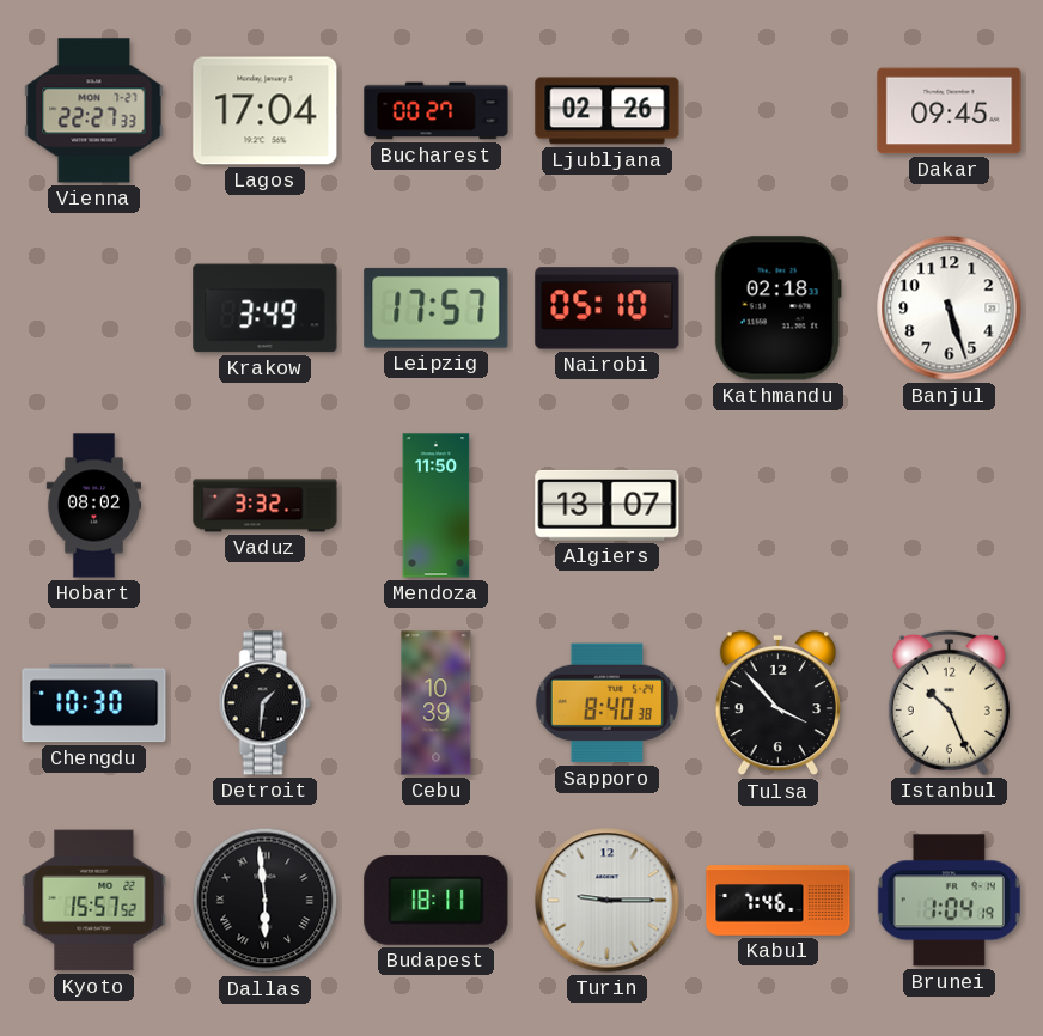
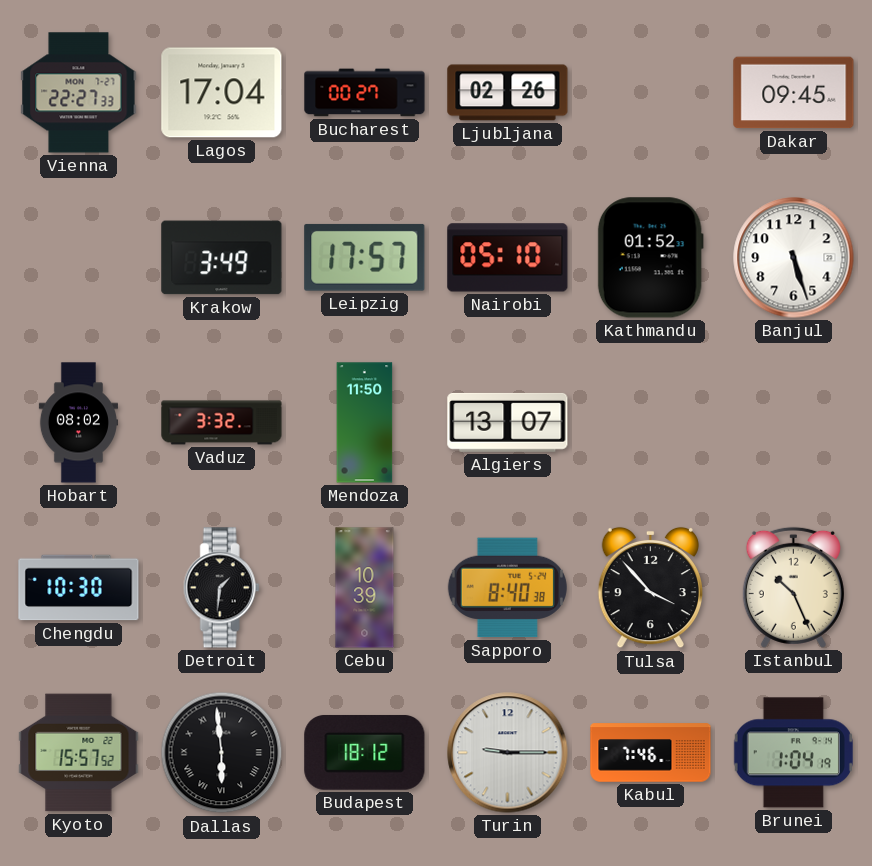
Kathmandu: 02:18 -> 01:52
Budapest: 18:11 -> 18:12
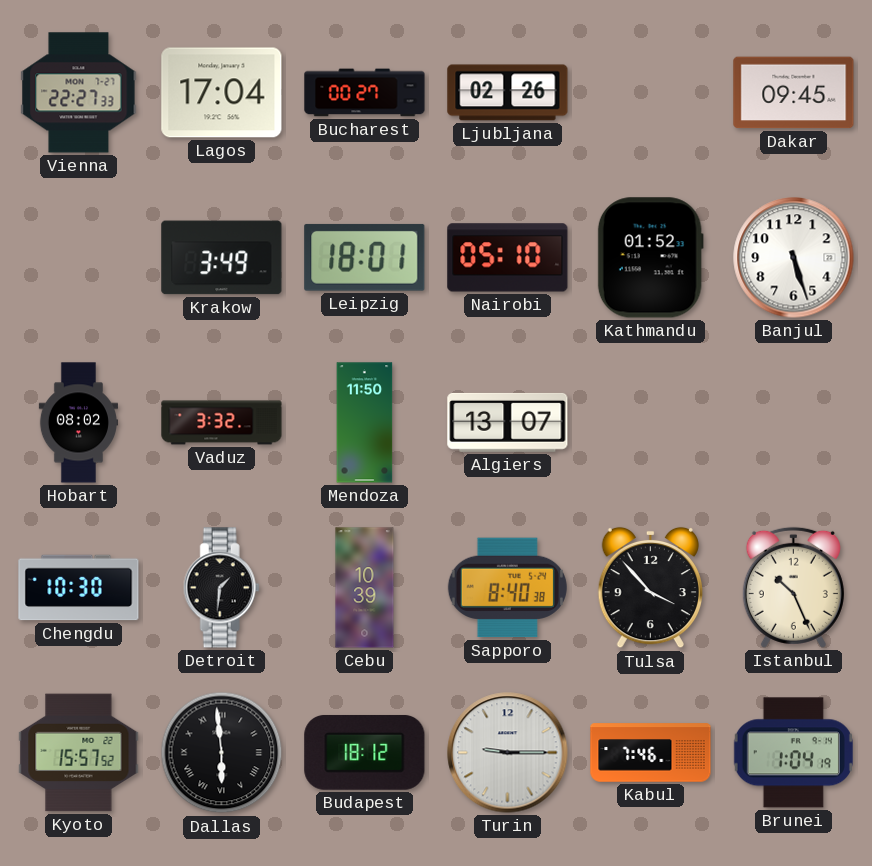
Leipzig: 17:57 -> 18:01
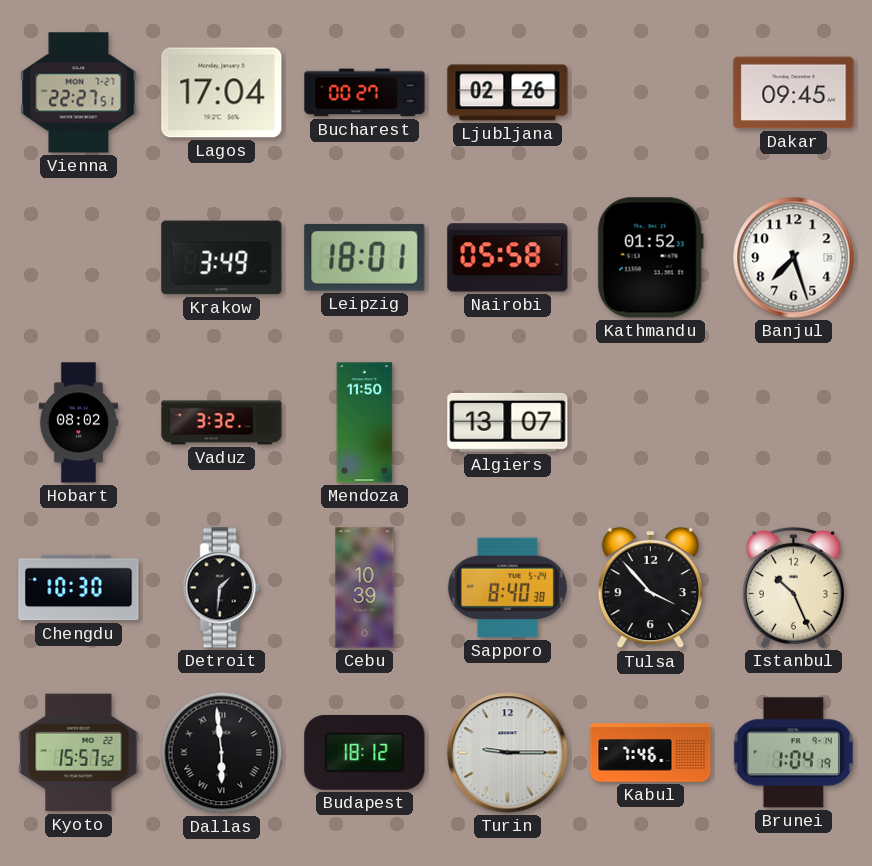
Vienna: 22:27:33 -> 22:27:51
Nairobi: 05:10 -> 05:58
Banjul: 5:27 -> 7:27
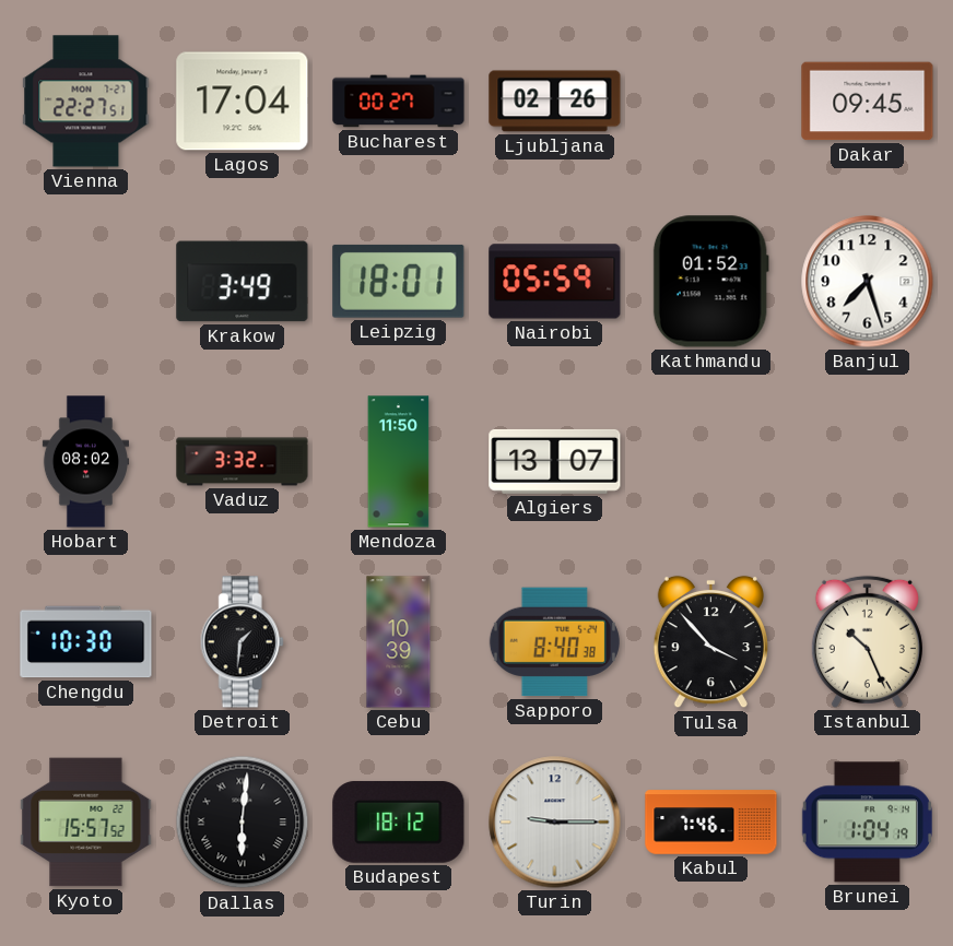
Nairobi: 05:58 -> 05:59
Dallas: 5:59 -> 6:01
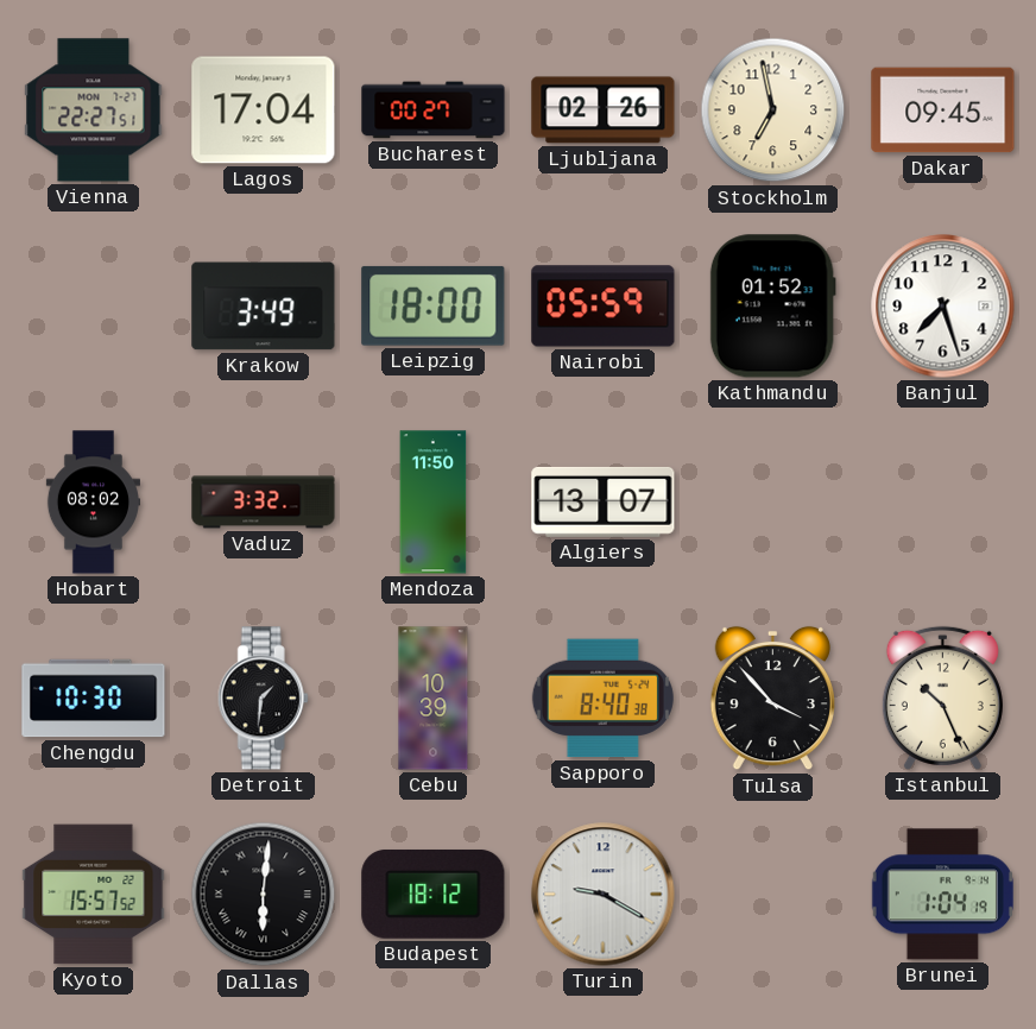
Stockholm: none -> 6:58
Leipzig: 18:01 -> 18:00
Turin: 9:15 -> 9:20
Kabul: 7:46 -> none
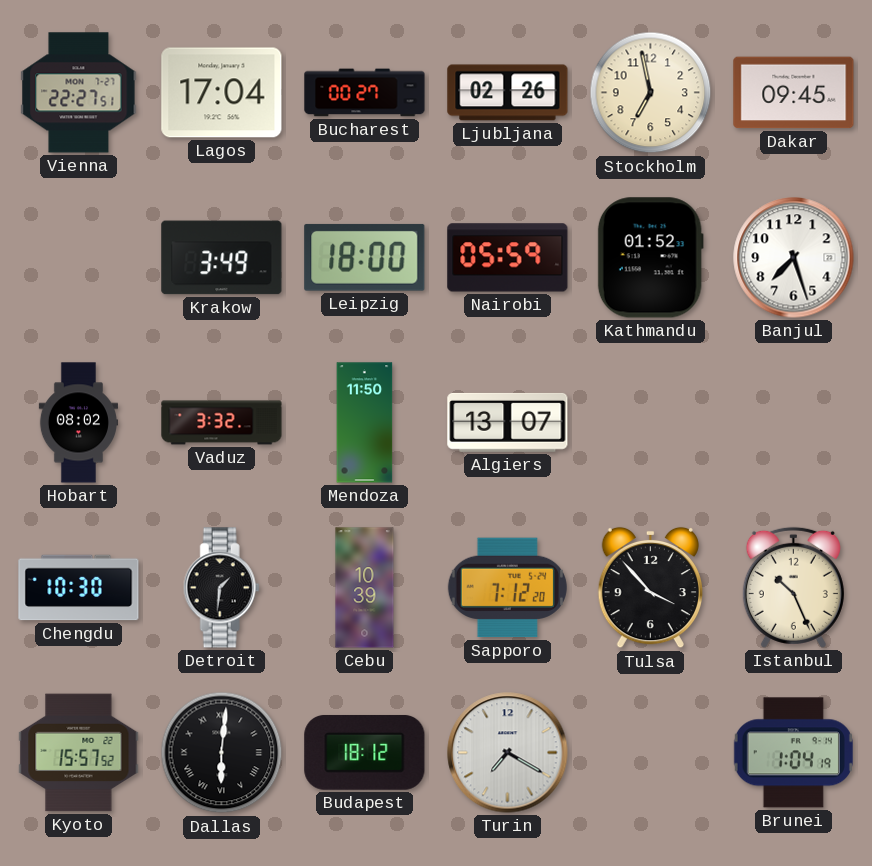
Sapporo: 8:40 -> 7:12
Turin: 9:20 -> 7:20
